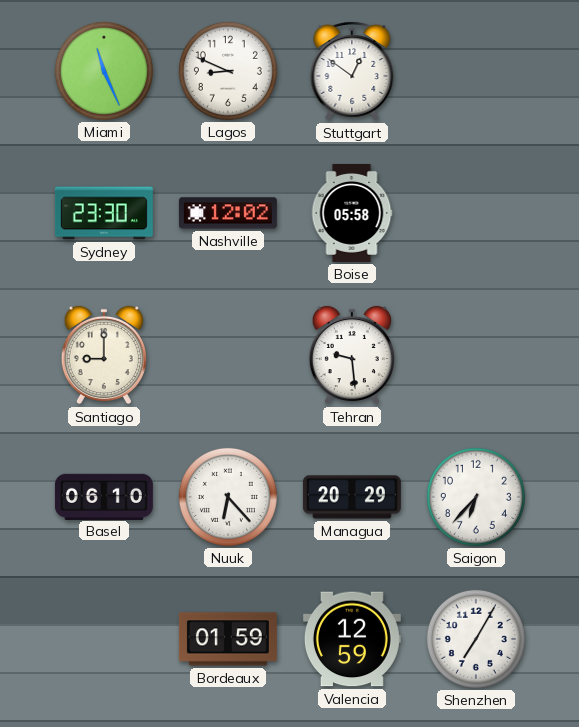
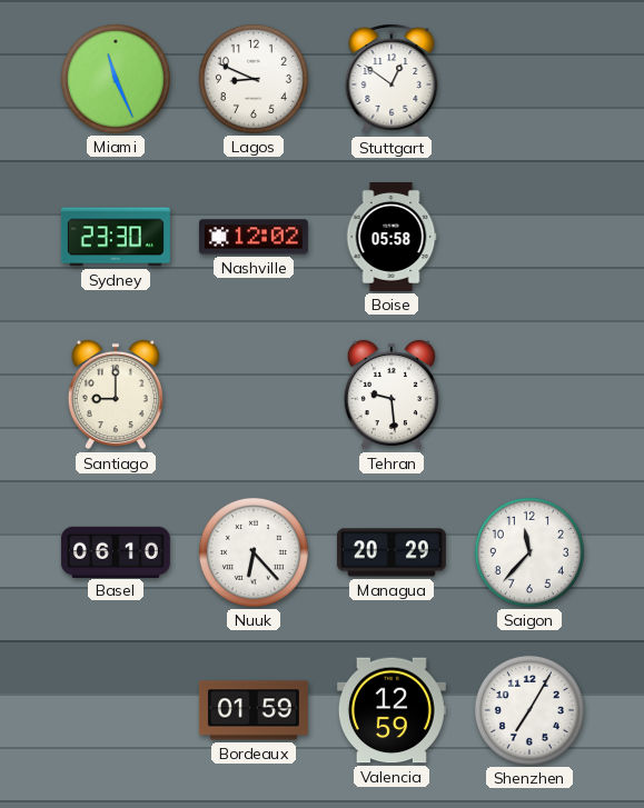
Saigon: 6:37 -> 11:37
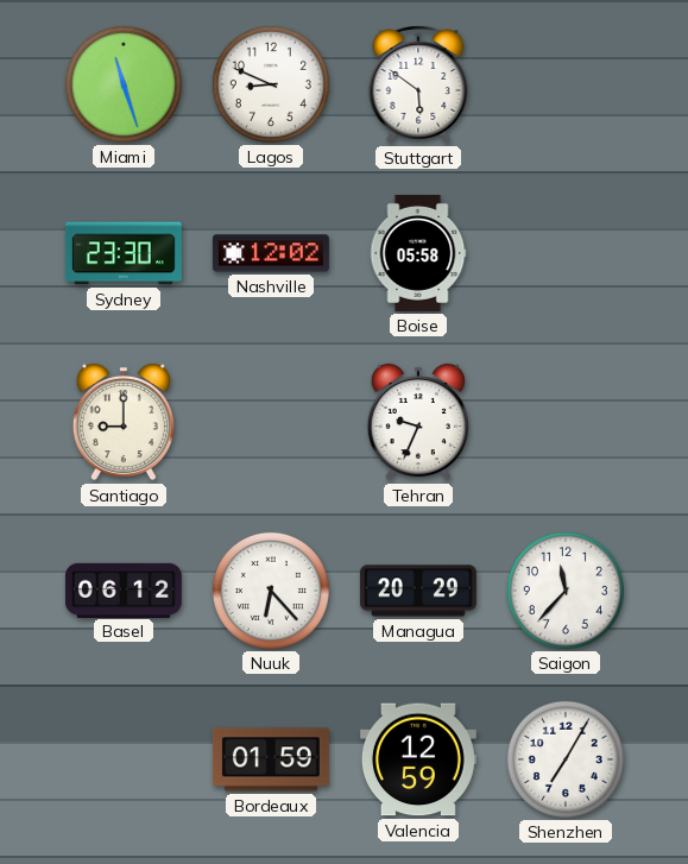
Miami: 11:26 -> 11:27
Stuttgart: 12:51 -> 5:51
Tehran: 9:29 -> 9:34
Basel: 06:10 -> 06:12
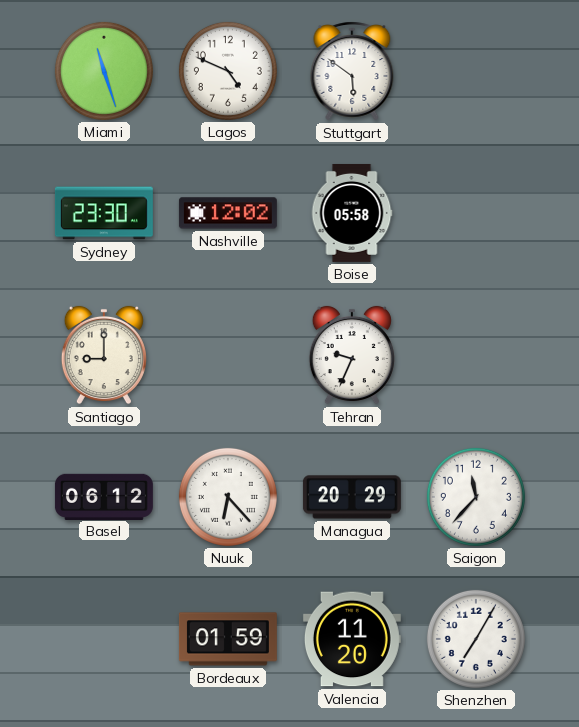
Lagos: 8:49 -> 4:49
Valencia: 12:59 -> 11:20
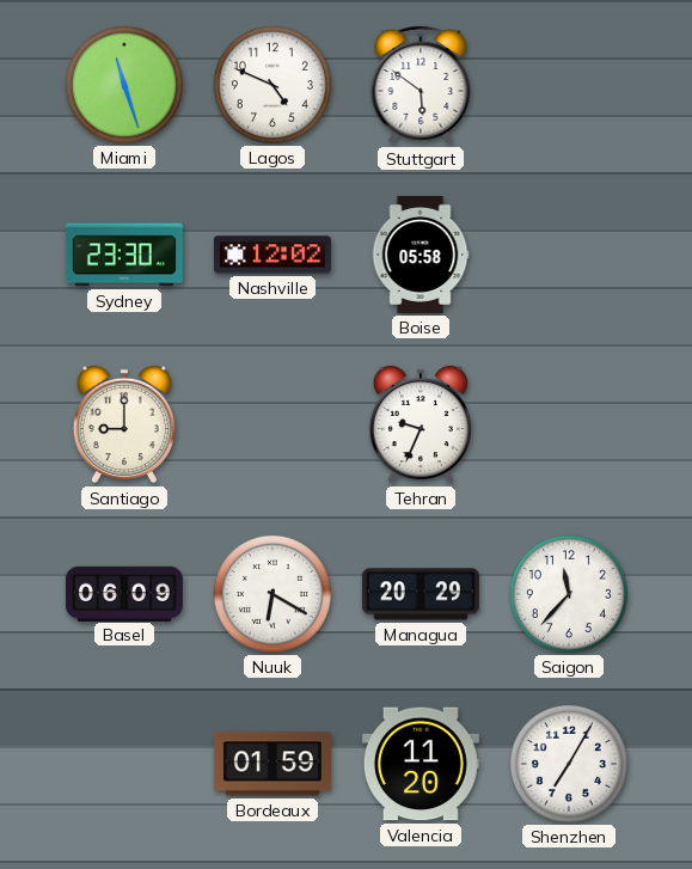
Basel: 06:12 -> 06:09
Nuuk: 6:23 -> 6:20
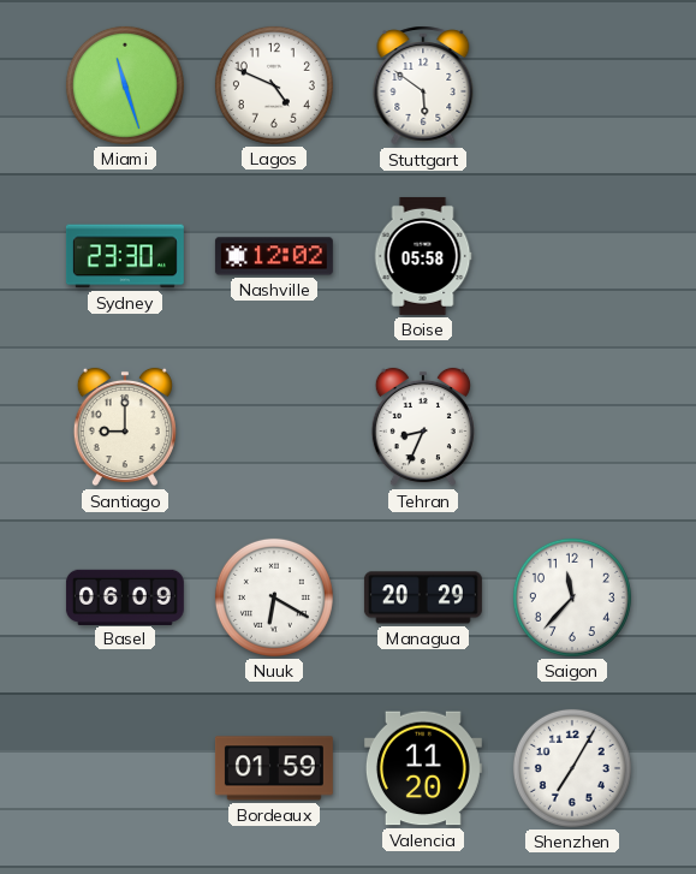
Tehran: 9:34 -> 8:34
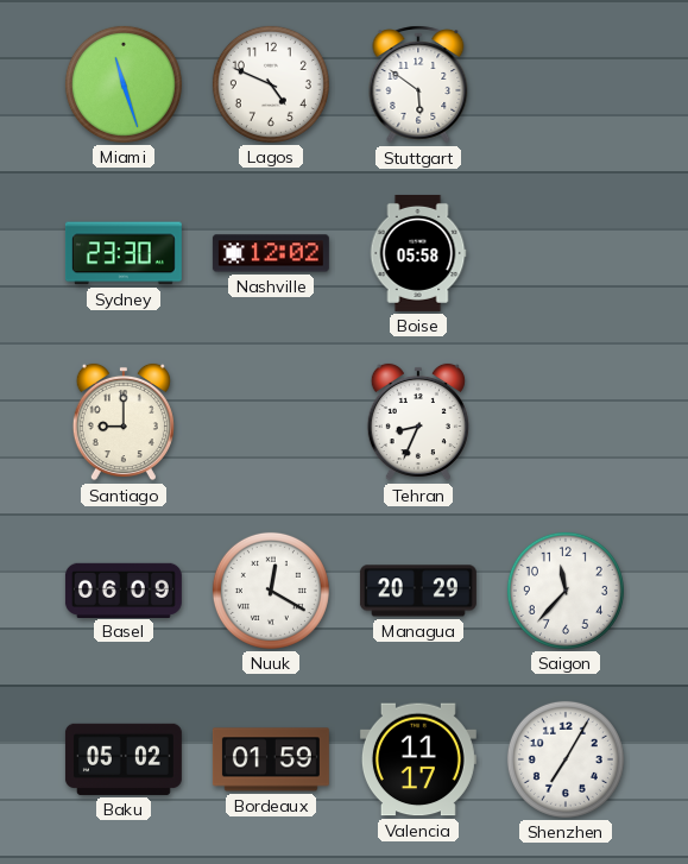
Nuuk: 6:20 -> 12:20
Baku: none -> 05:02
Valencia: 11:20 -> 11:17
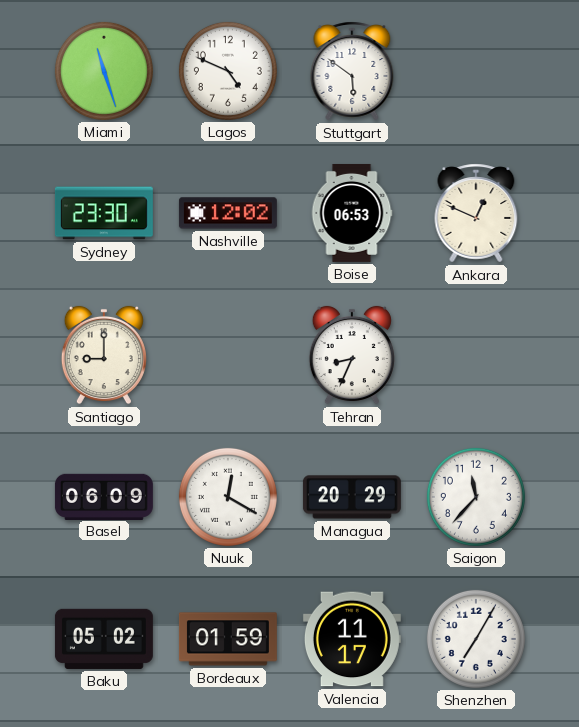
Boise: 05:58 -> 06:53
Ankara: none -> 12:49
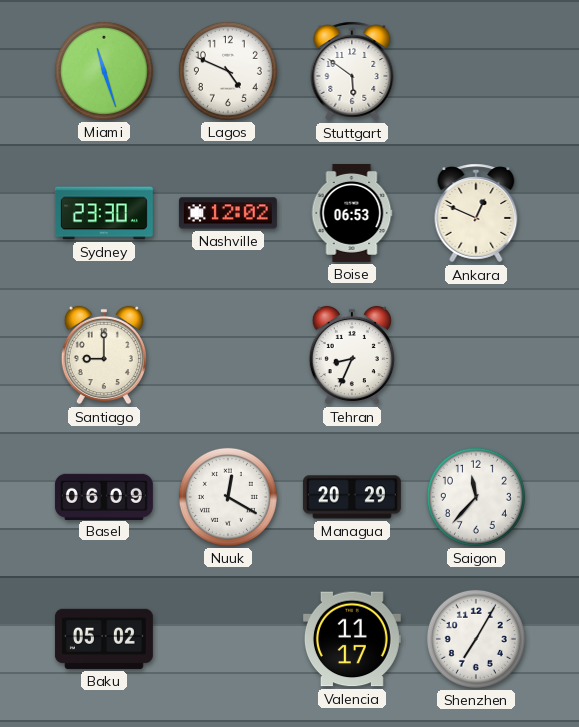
Bordeaux: 01:59 -> none
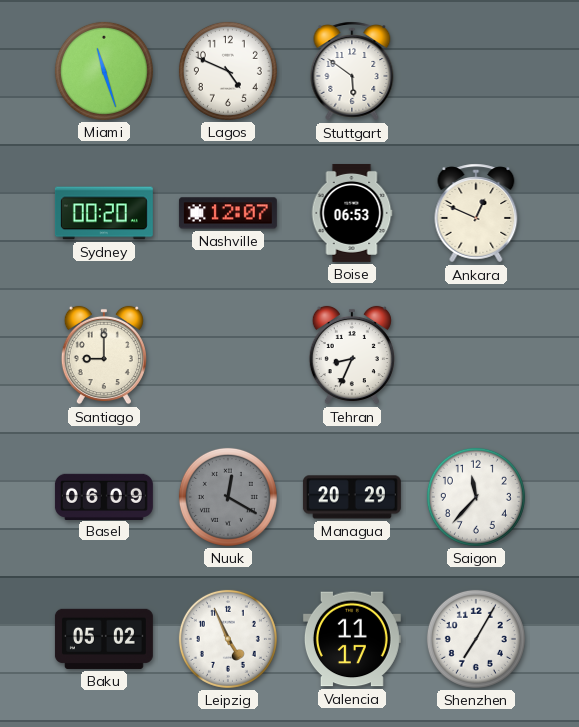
Sydney: 23:30 -> 00:20
Nashville: 12:02 -> 12:07
Nuuk dial: white -> grey
Leipzig: none -> 4:56
